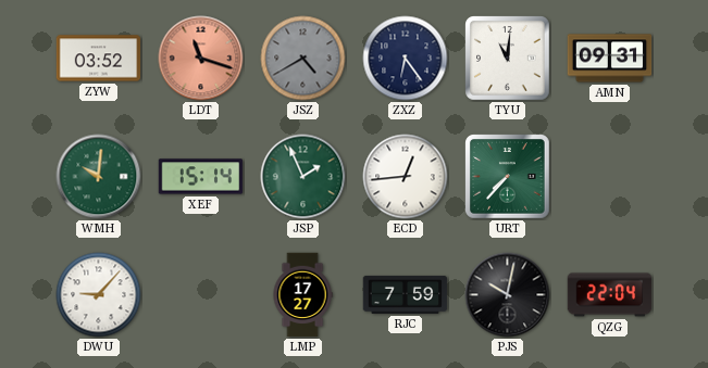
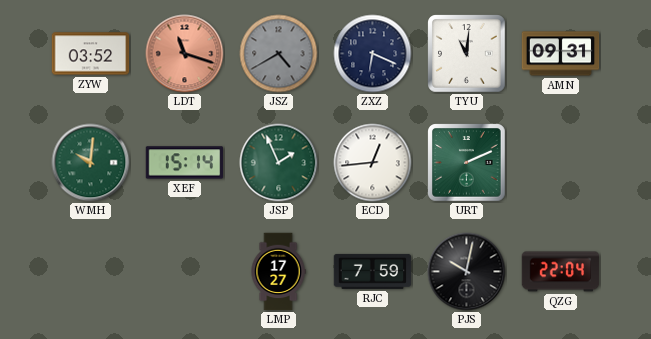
ZXZ: 6:24 -> 6:19
URT: 7:37 -> 2:11
DWU: 9:07 -> none
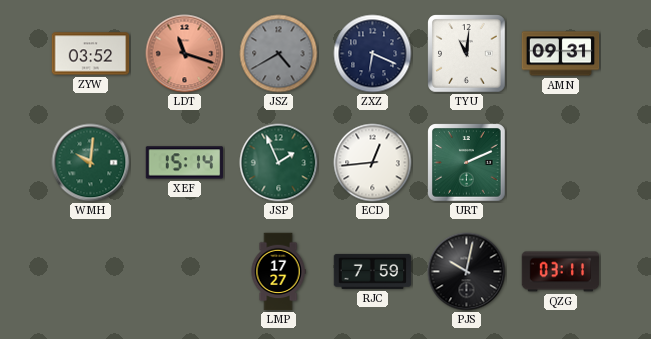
QZG: 22:04 -> 03:11
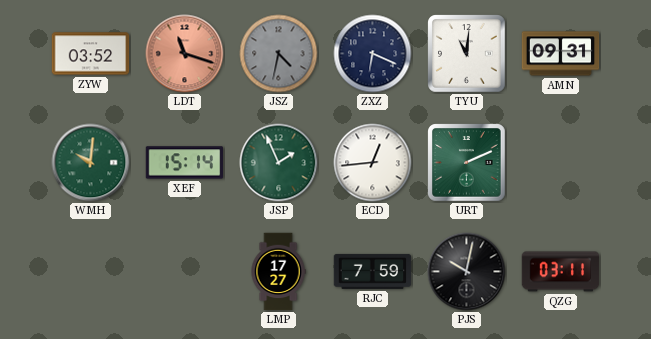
JSZ: 4:40 -> 4:32
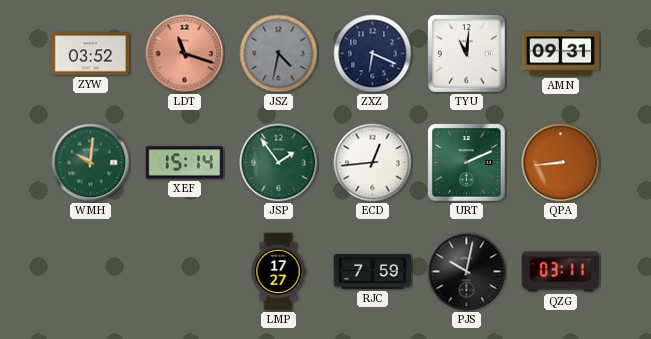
JSP: 1:56 -> 1:54
QPA: none -> 8:44
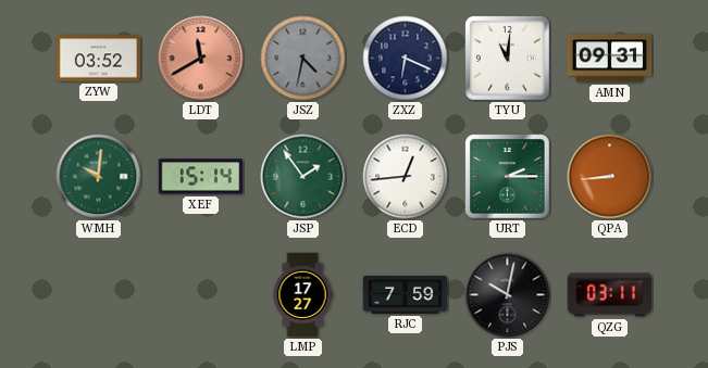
LDT: 11:18 -> 11:40
URT: 2:11 -> 2:15
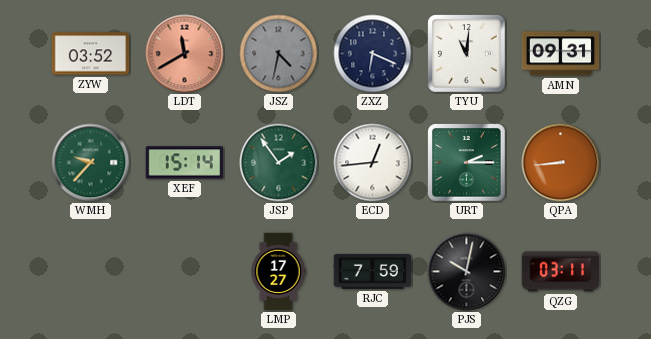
WMH: 10:01 -> 9:37
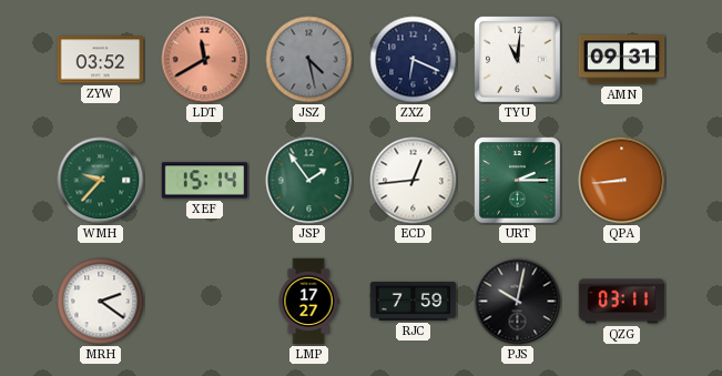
JSZ: 4:32 -> 4:28
MRH: none -> 2:21
